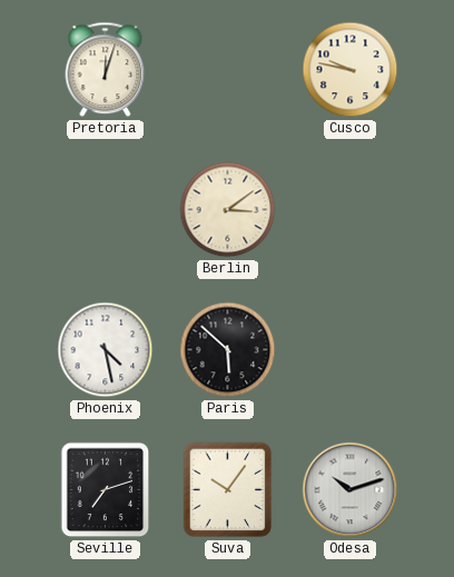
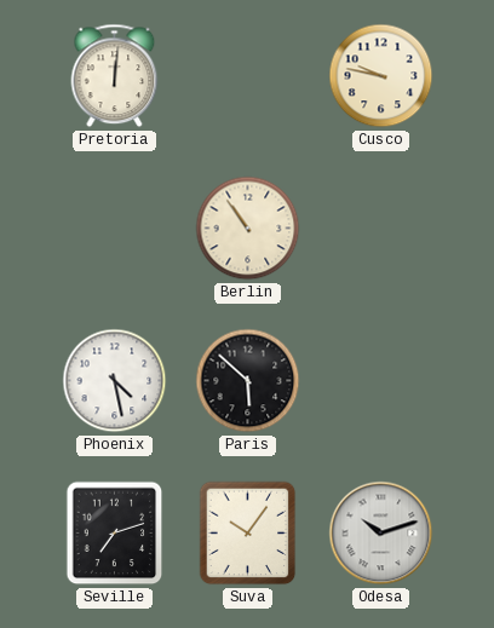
Pretoria: 12:03 -> 12:01
Berlin: 3:09 -> 10:54
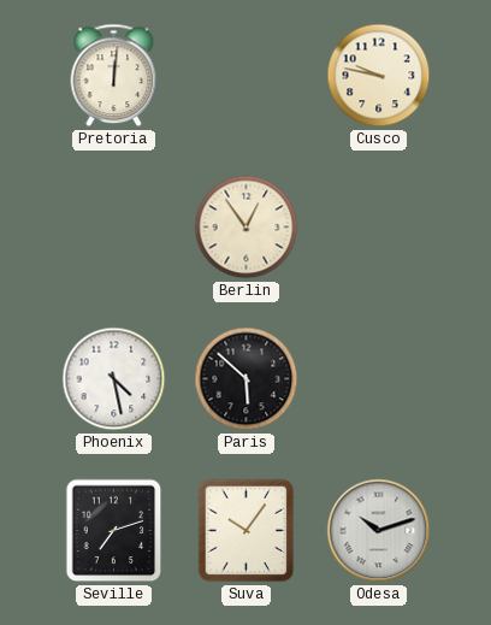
Berlin: 10:54 -> 12:54
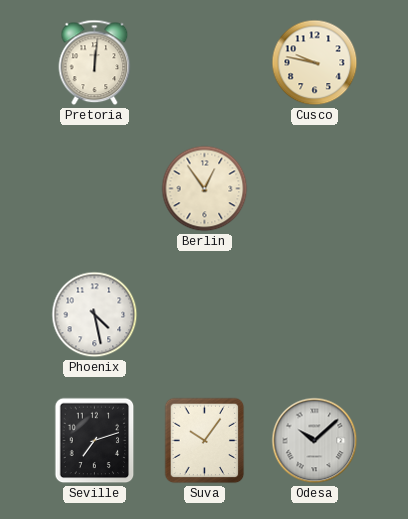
Paris: 5:52 -> none
Odesa: 10:12 -> 10:08
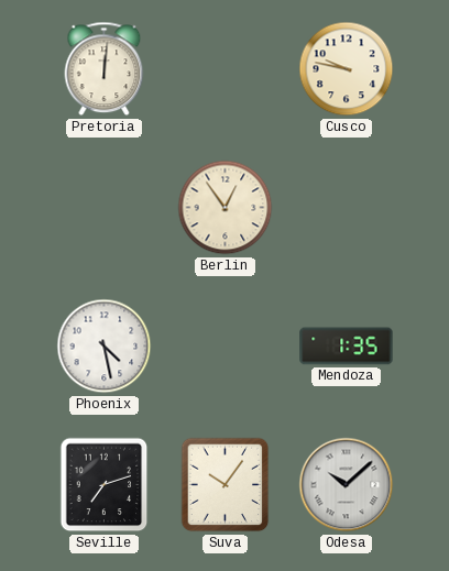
Mendoza: none -> 1:35
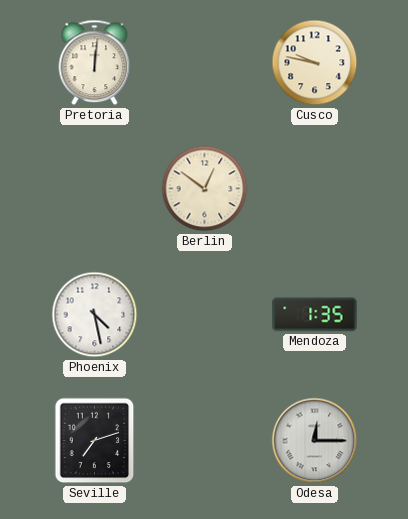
Berlin: 12:54 -> 12:51
Suva: 10:06 -> none
Odesa: 10:08 -> 12:15
